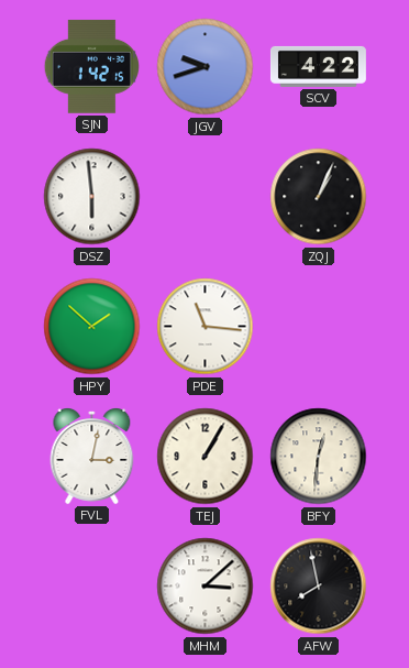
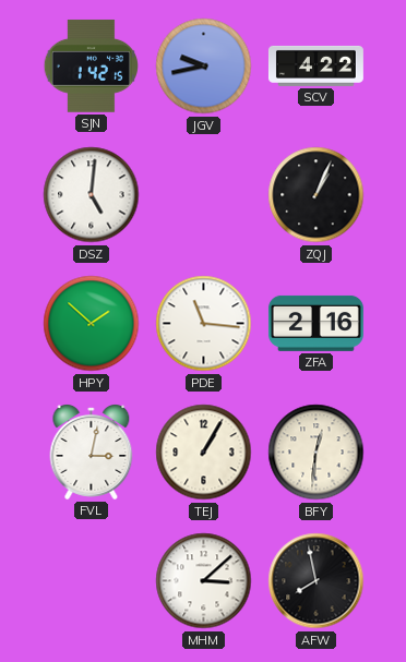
JGV: 9:42 -> 9:43
DSZ: 5:59 -> 5:01
ZFA: none -> 2:16
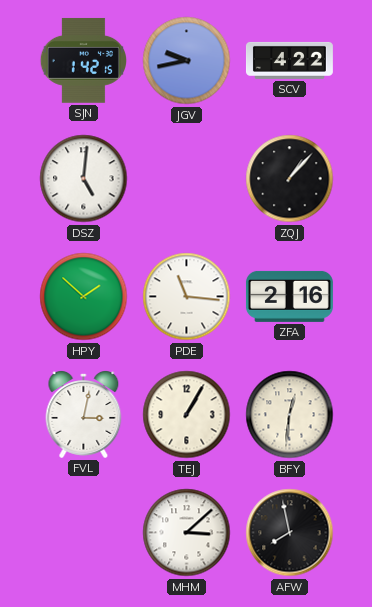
ZQJ: 1:04 -> 1:07
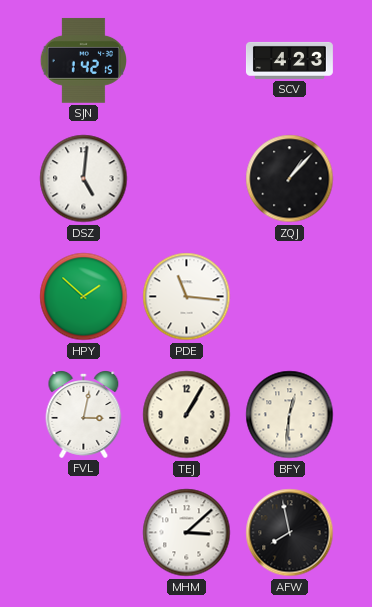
JGV: 9:43 -> none
SCV: 4:22 -> 4:23
ZFA: 2:16 -> none
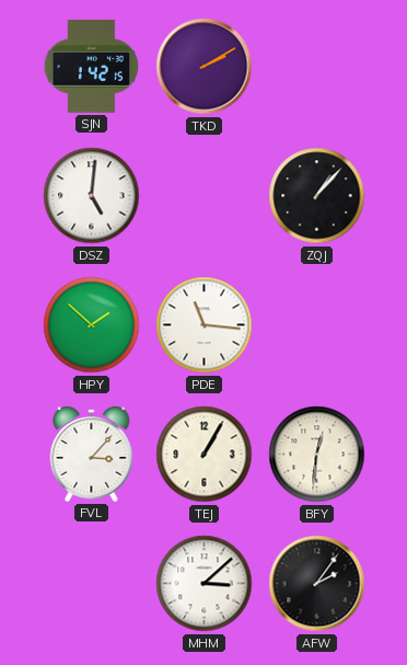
TKD: none -> 2:10
SCV: 4:23 -> none
FVL: 3:02 -> 3:07
AFW: 7:58 -> 2:06
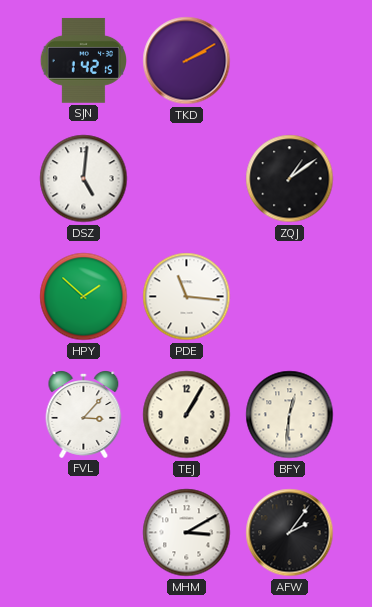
ZQJ: 1:07 -> 1:09
MHM: 3:08 -> 3:10
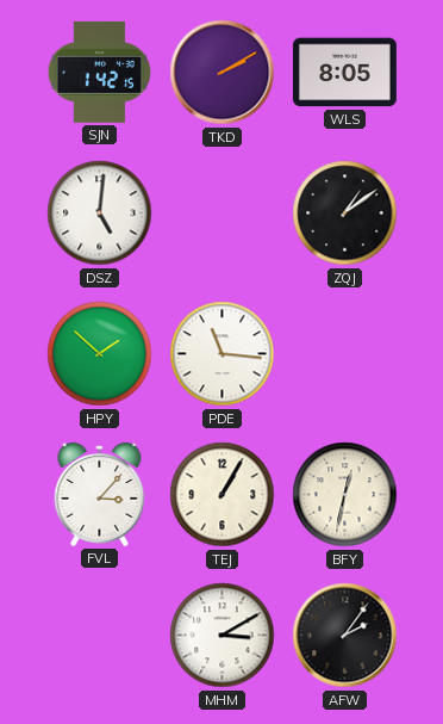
WLS: none -> 8:05
BFY: 12:31 -> 12:32
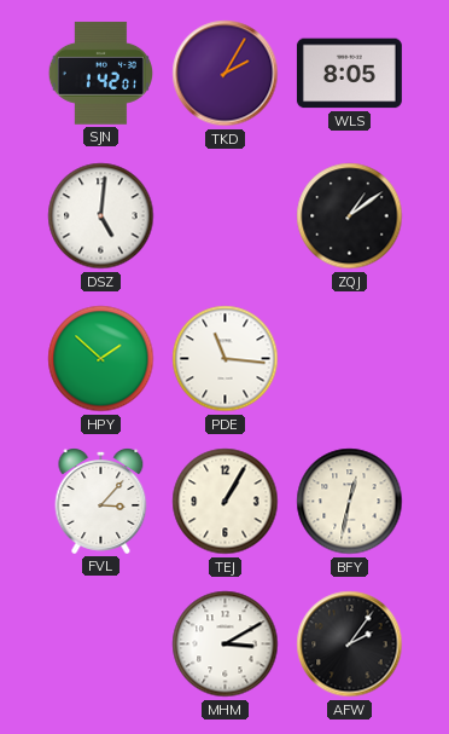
SJN: 1:42:15 -> 1:42:01
TKD: 2:10 -> 2:05
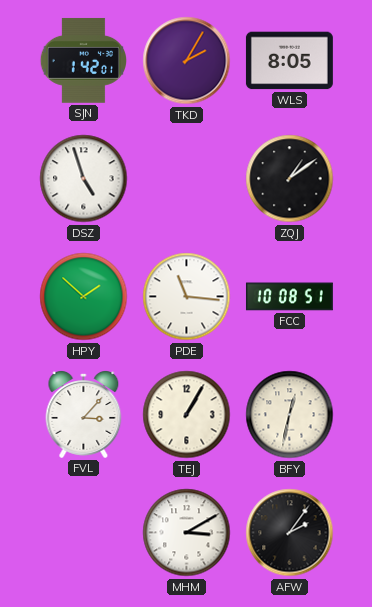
DSZ: 5:01 -> 4:57
FCC: none -> 10:08
